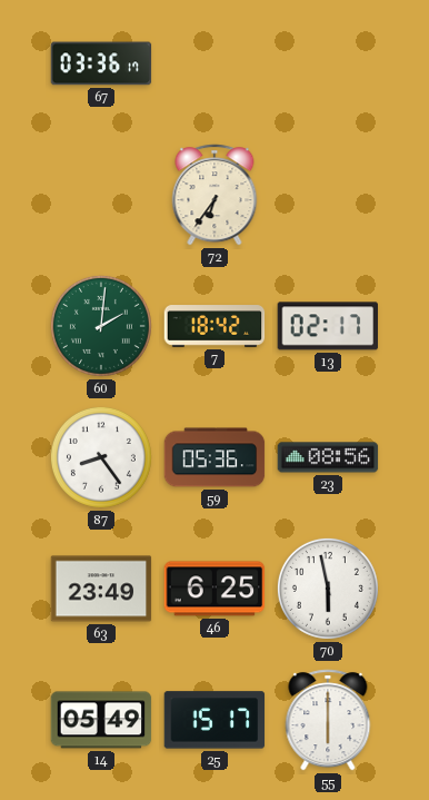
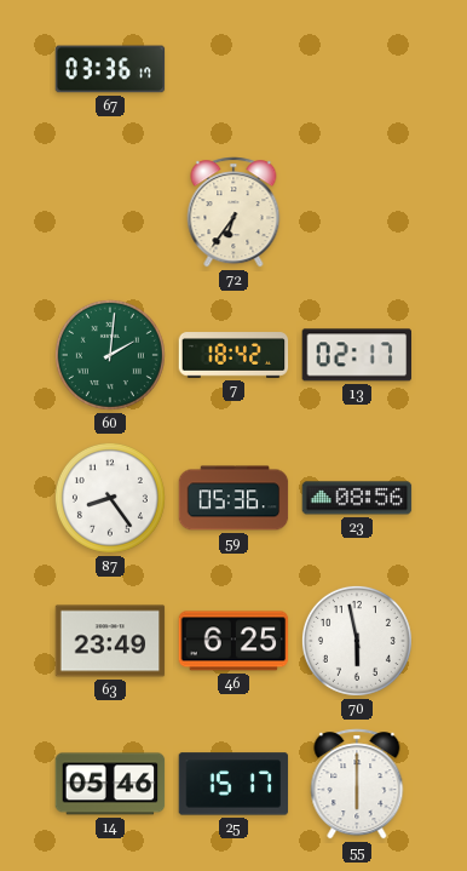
14: 05:49 -> 05:46
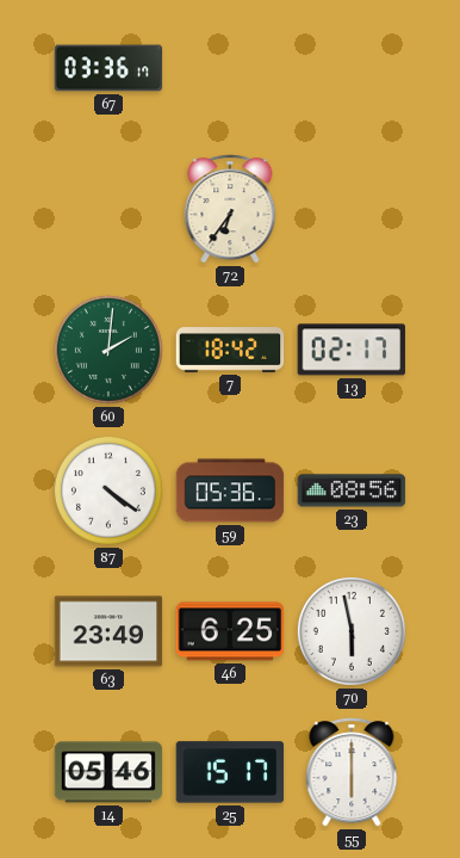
87: 8:24 -> 4:21
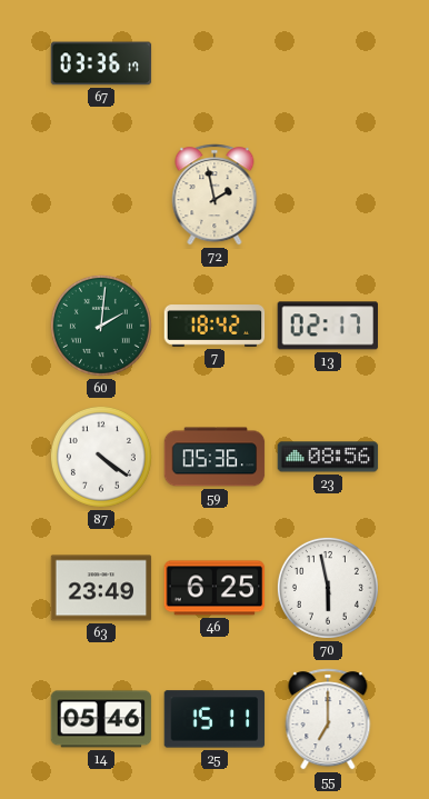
72: 6:36 -> 1:58
25: 15:17 -> 15:11
55: 6:00 -> 7:00
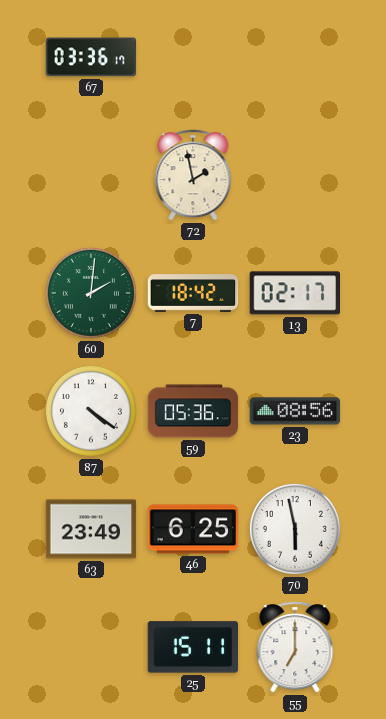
14: 05:46 -> none
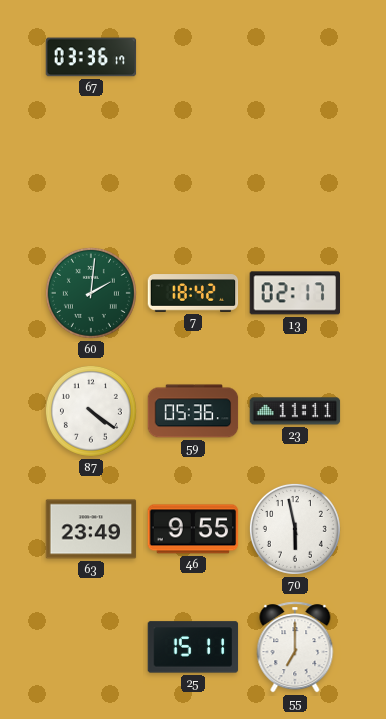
72: 1:58 -> none
23: 08:56 -> 11:11
46: 6:25 -> 9:55
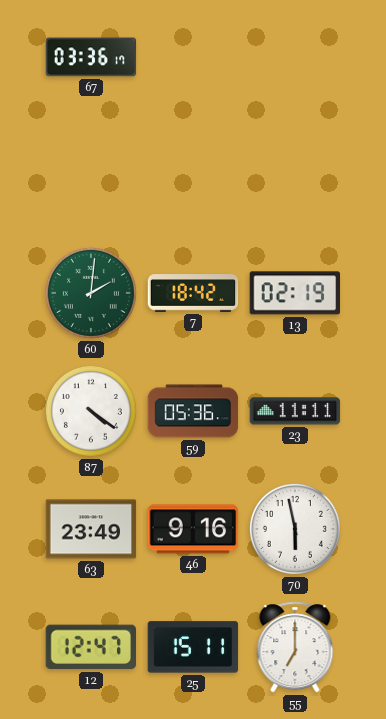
13: 02:17 -> 02:19
46: 9:55 -> 9:16
12: none -> 12:47
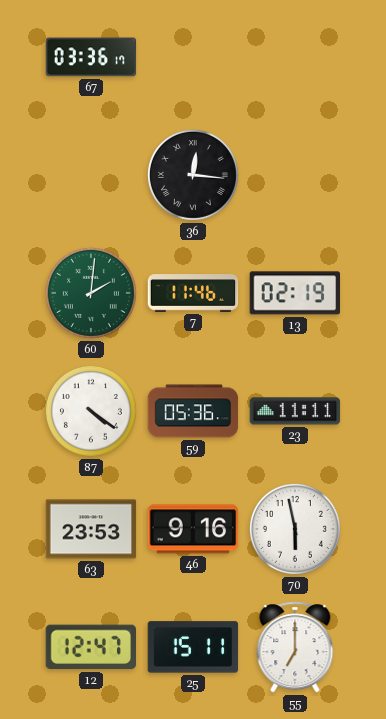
36: none -> 12:16
7: 18:42 -> 11:46
63: 23:49 -> 23:53
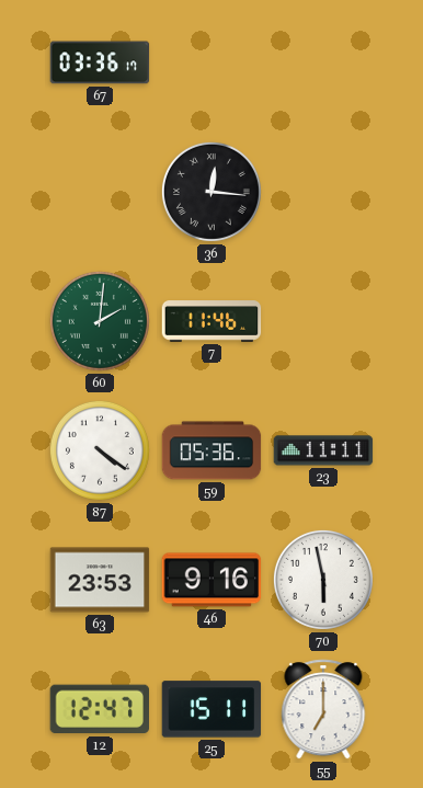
13: 02:19 -> none
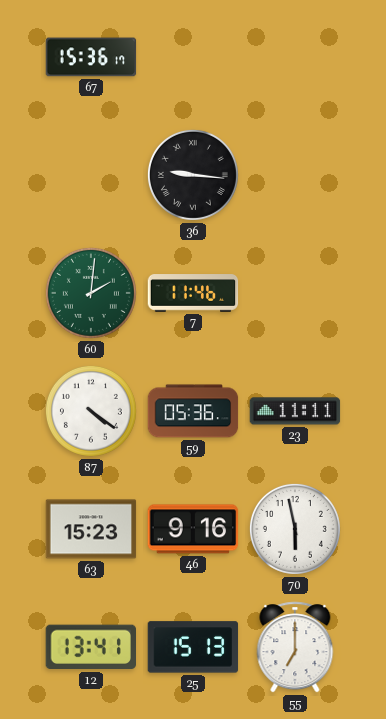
67: 03:36 -> 15:36
36: 12:16 -> 9:16
63: 23:53 -> 15:23
12: 12:47 -> 13:41
25: 15:11 -> 15:13
